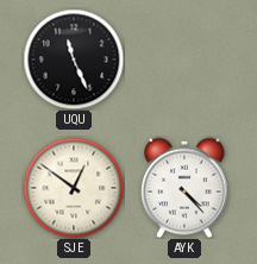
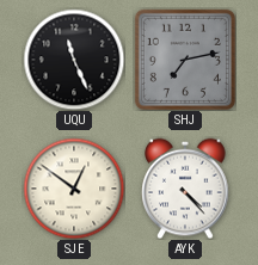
SHJ: none -> 7:13
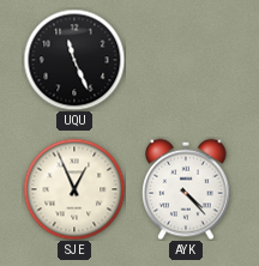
SHJ: 7:13 -> none
SJE: 12:51 -> 12:56
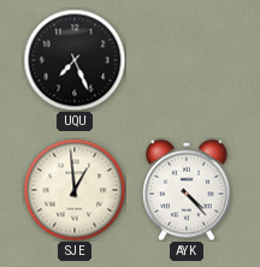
UQU: 11:26 -> 7:26
SJE: 12:56 -> 12:59
